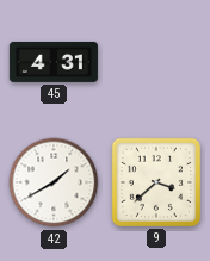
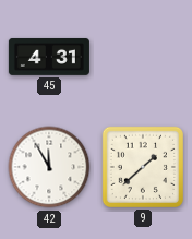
42: 1:40 -> 11:55
9: 3:38 -> 1:38
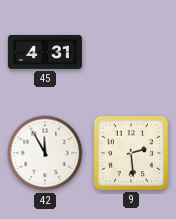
9: 1:38 -> 2:29
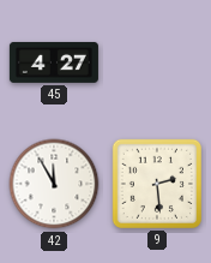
45: 4:31 -> 4:27
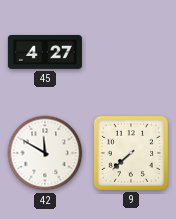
42: 11:55 -> 11:50
9: 2:29 -> 7:38
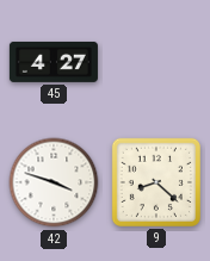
42: 11:50 -> 3:48
9: 7:38 -> 8:22
